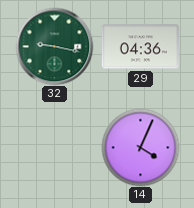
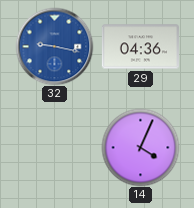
32 dial: green -> blue
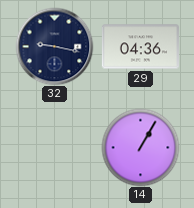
32 dial: blue -> navy
14: 4:04 -> 1:05
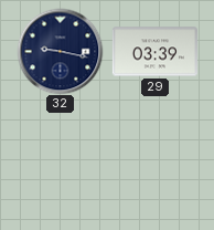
29: 04:36 -> 03:39
14: 1:05 -> none
